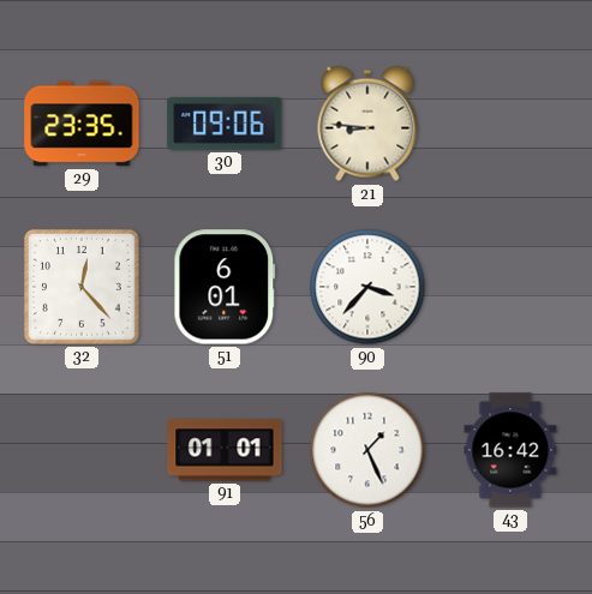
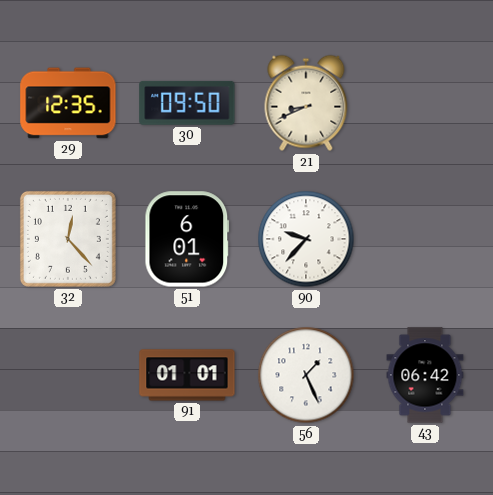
29: 23:35 -> 12:35
30: 09:06 -> 09:50
21: 8:46 -> 8:41
90: 3:37 -> 9:37
43: 16:42 -> 06:42
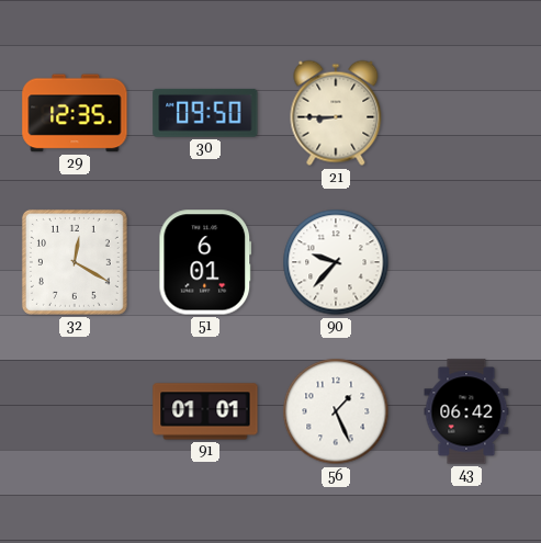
21: 8:41 -> 8:45
32: 12:23 -> 12:20
